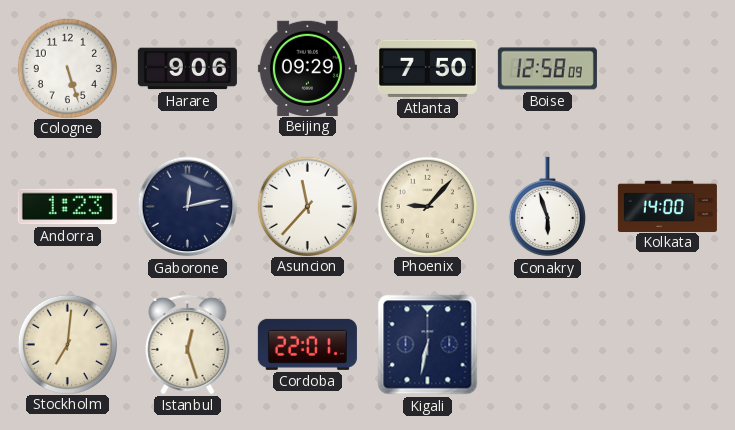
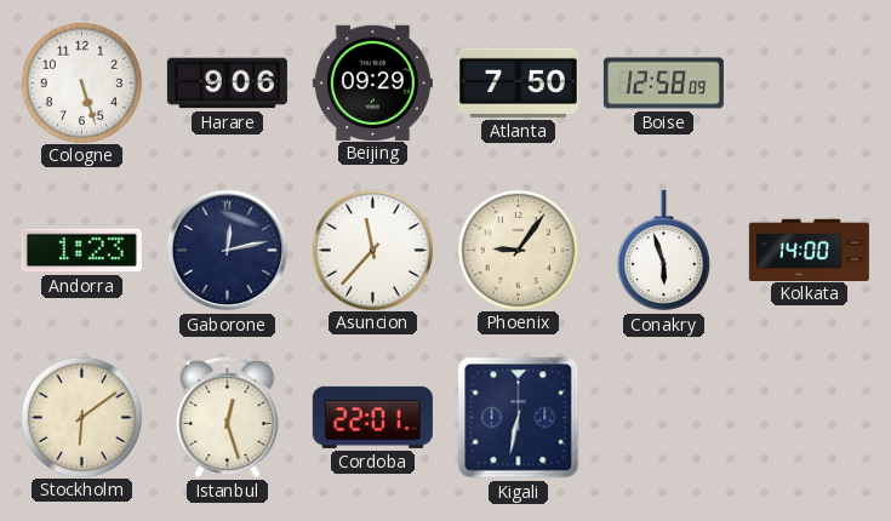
Phoenix: 9:07 -> 9:06
Stockholm: 7:01 -> 6:09
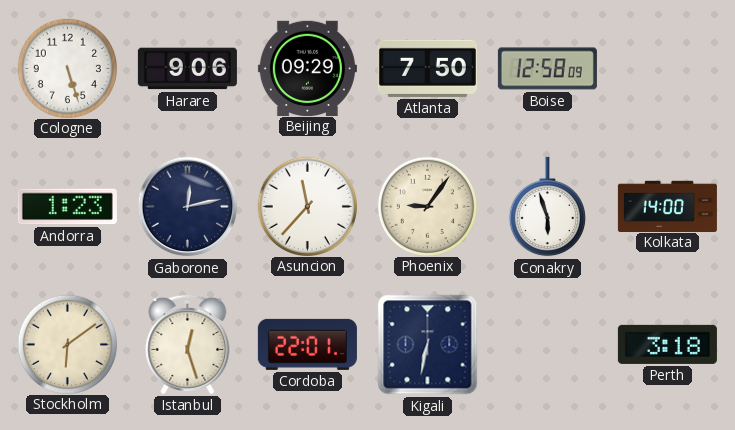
Perth: none -> 3:18
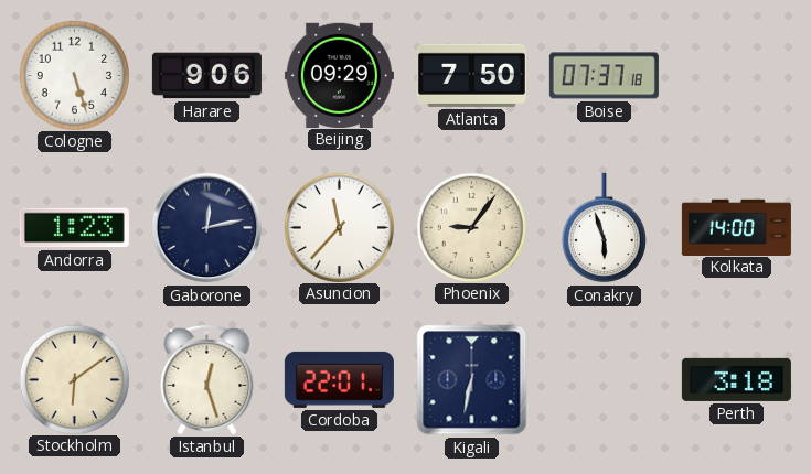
Boise: 12:58 -> 07:37
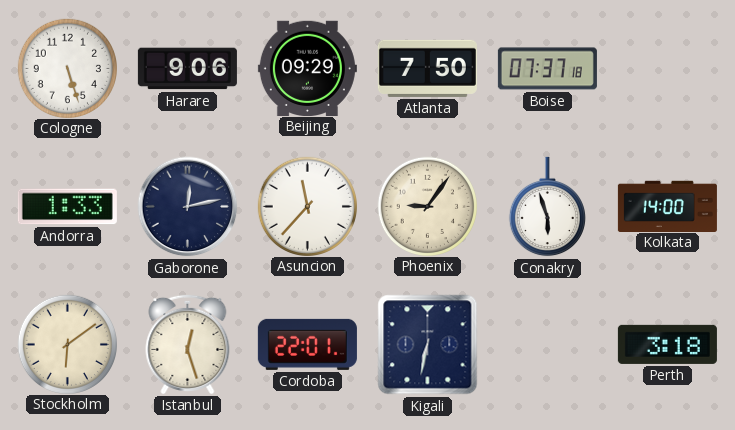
Andorra: 1:23 -> 1:33
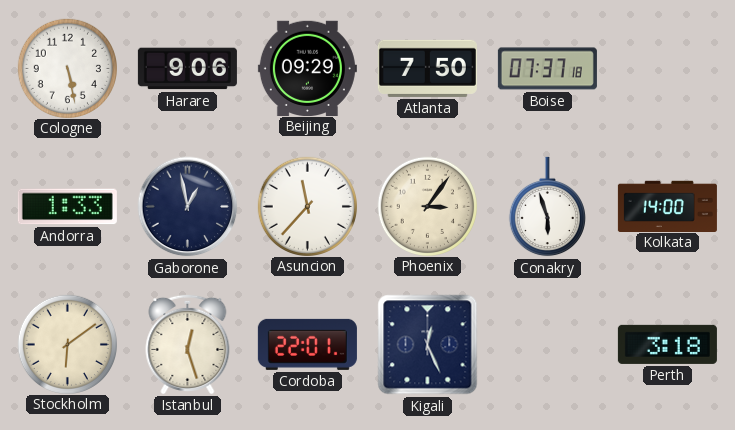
Cologne: 5:27 -> 5:28
Gaborone: 12:13 -> 12:58
Phoenix: 9:06 -> 3:06
Kigali: 6:32 -> 12:26
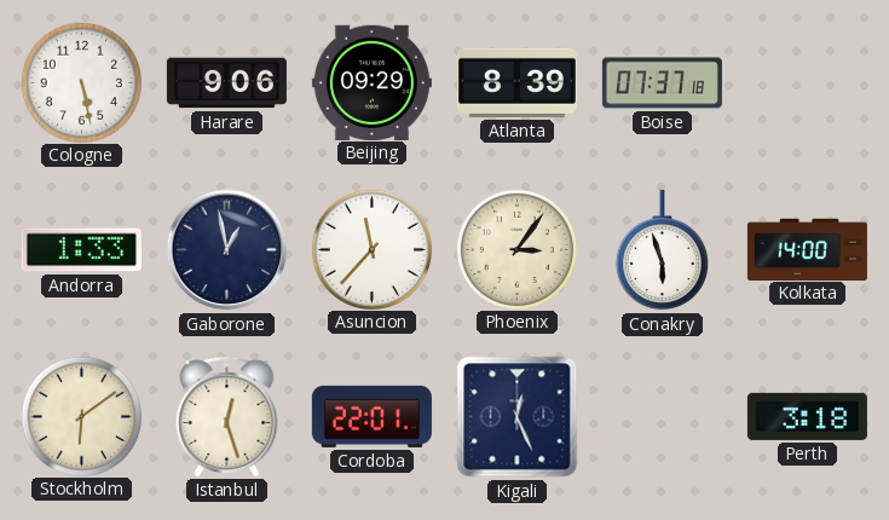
Atlanta: 7:50 -> 8:39
